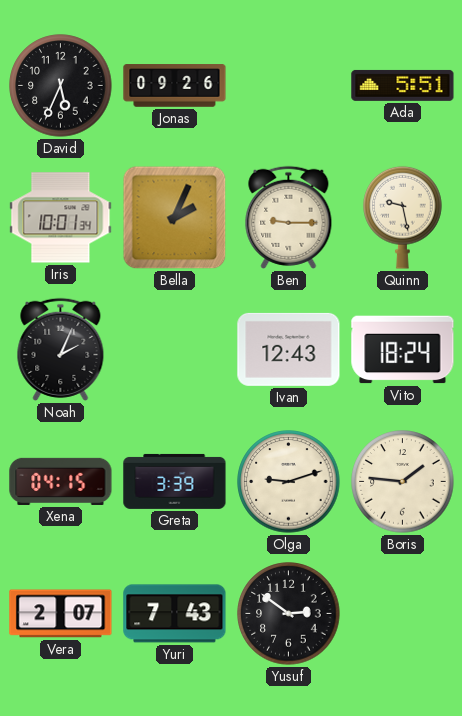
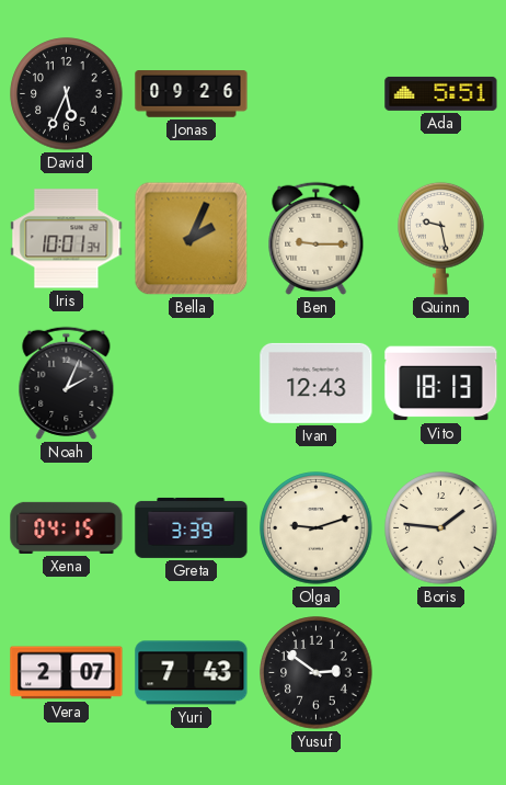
Vito: 18:24 -> 18:13
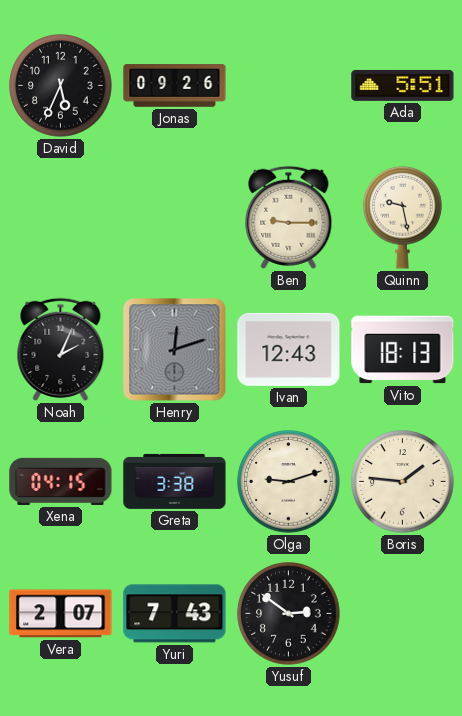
Iris: 10:01 -> none
Bella: 2:04 -> none
Henry: none -> 12:12
Greta: 3:39 -> 3:38
